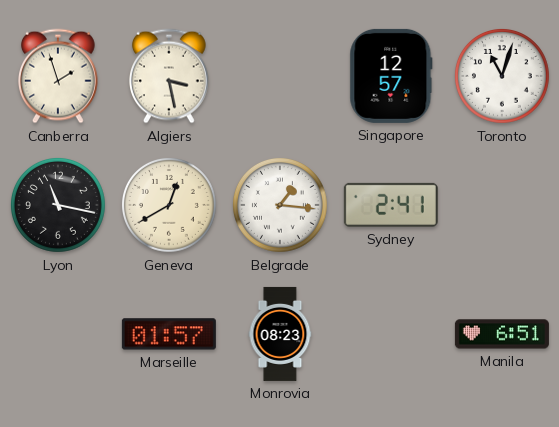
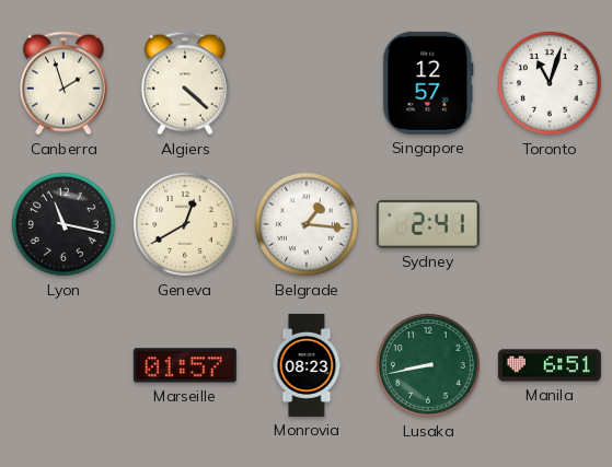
Algiers: 3:28 -> 4:22
Lusaka: none -> 8:43
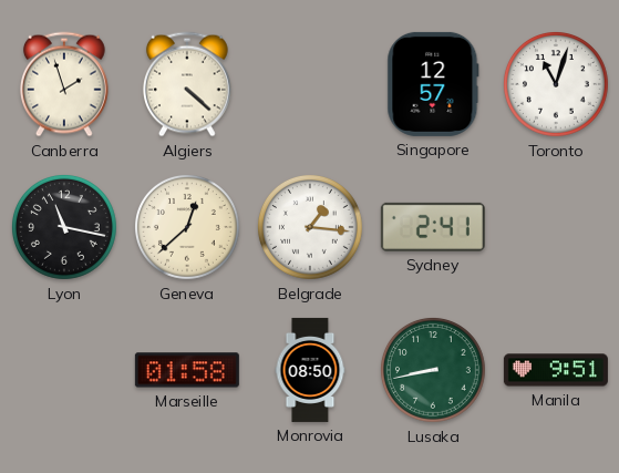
Geneva: 12:40 -> 12:38
Marseille: 01:57 -> 01:58
Monrovia: 08:23 -> 08:50
Manila: 6:51 -> 9:51
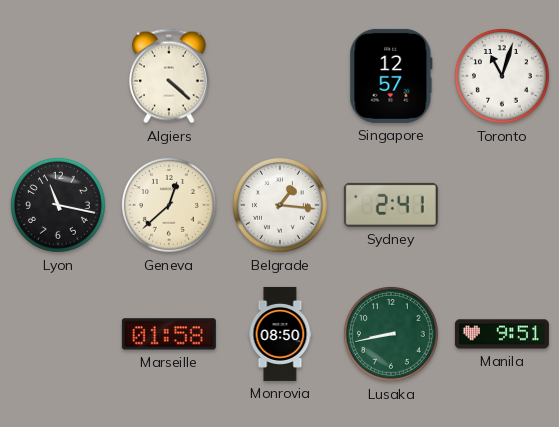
Canberra: 1:57 -> none
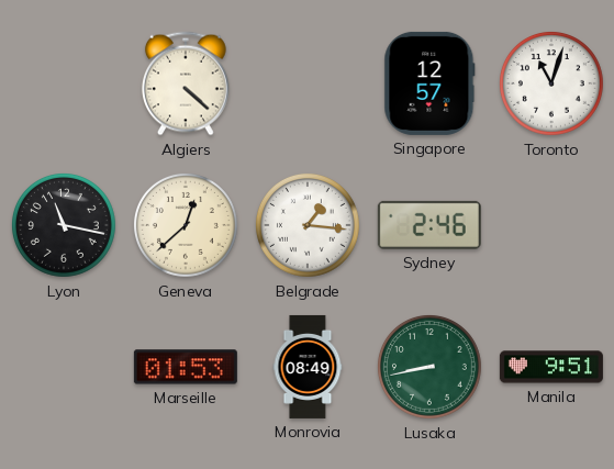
Sydney: 2:41 -> 2:46
Marseille: 01:58 -> 01:53
Monrovia: 08:50 -> 08:49
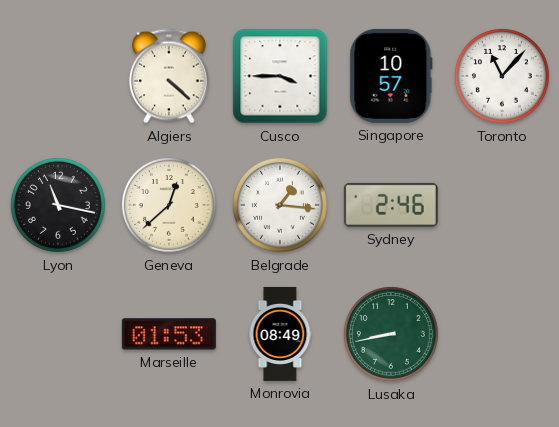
Cusco: none -> 3:45
Singapore: 12:57 -> 10:57
Toronto: 11:03 -> 11:07
Manila: 9:51 -> none
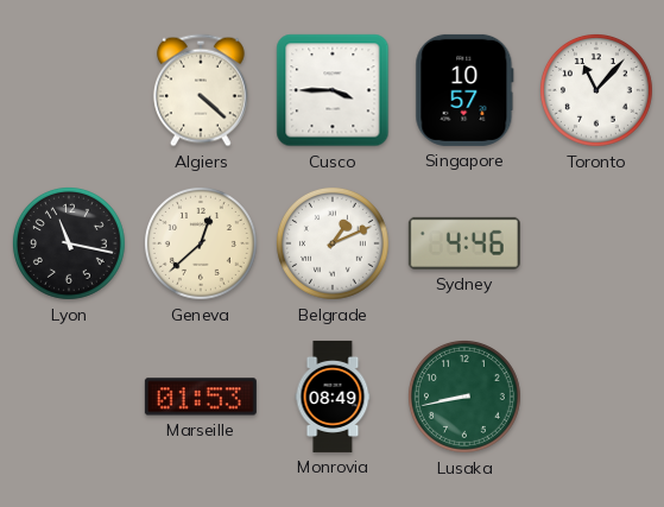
Belgrade: 1:16 -> 1:11
Sydney: 2:46 -> 4:46
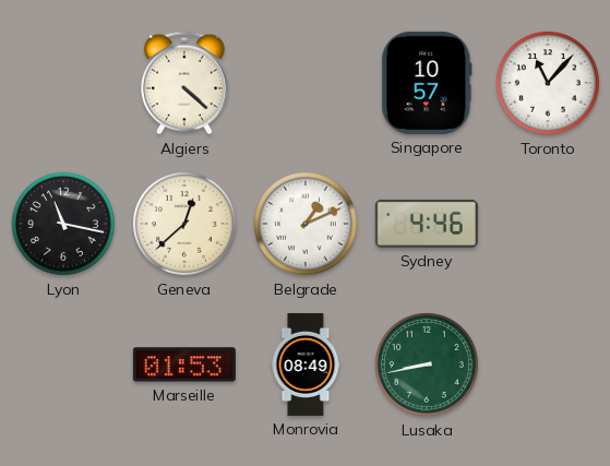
Cusco: 3:45 -> none
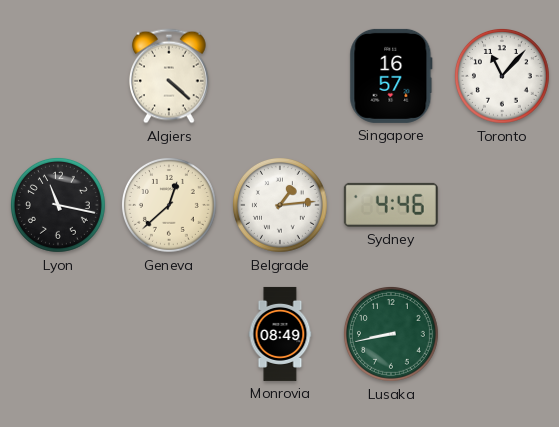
Singapore: 10:57 -> 16:57
Belgrade: 1:11 -> 1:14
Marseille: 01:53 -> none
